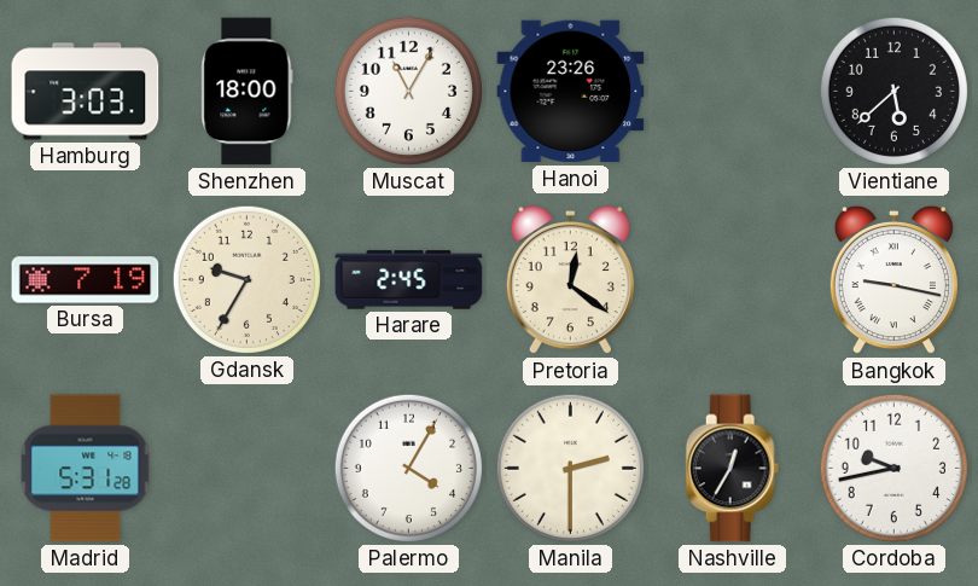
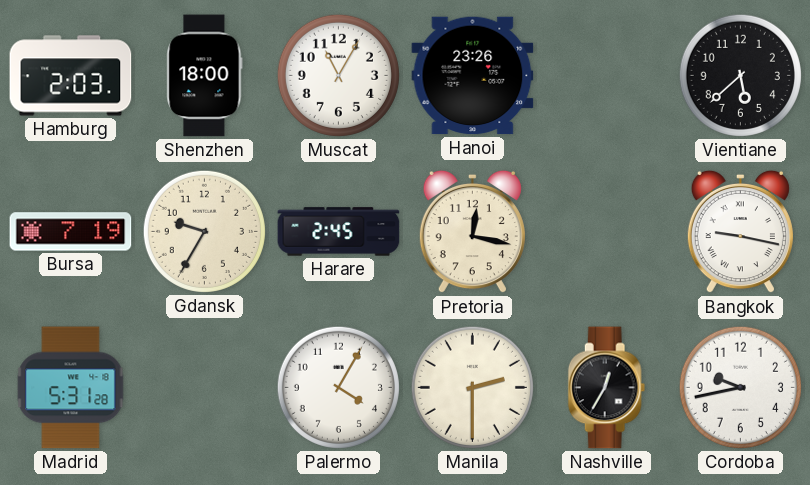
Hamburg: 3:03 -> 2:03
Pretoria: 12:21 -> 12:17
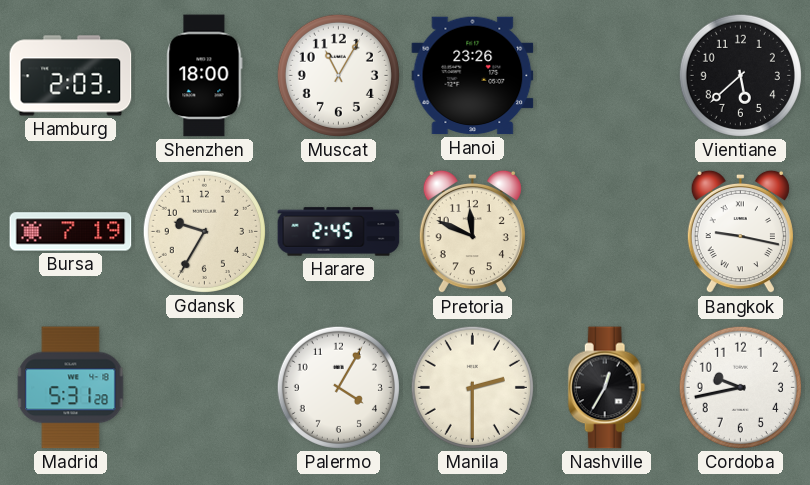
Pretoria: 12:17 -> 11:49
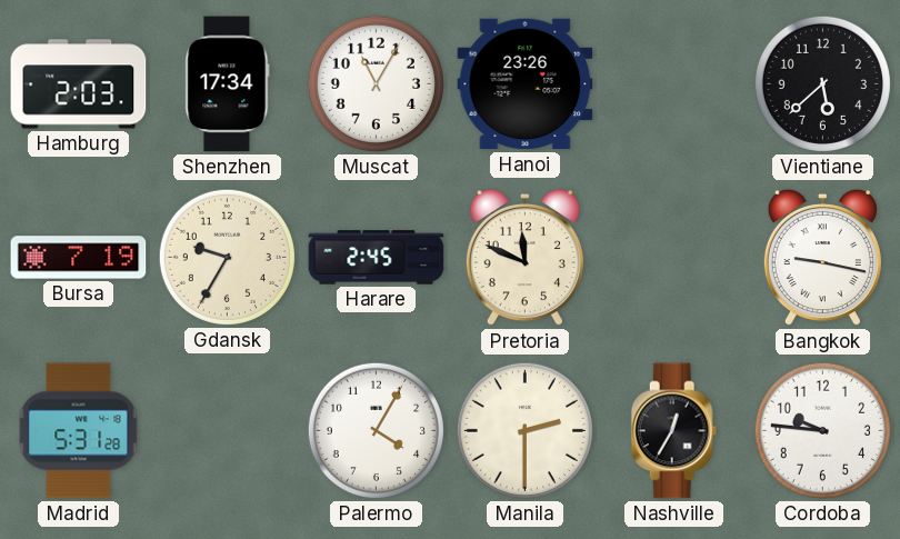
Shenzhen: 18:00 -> 17:34
Cordoba: 9:43 -> 9:46
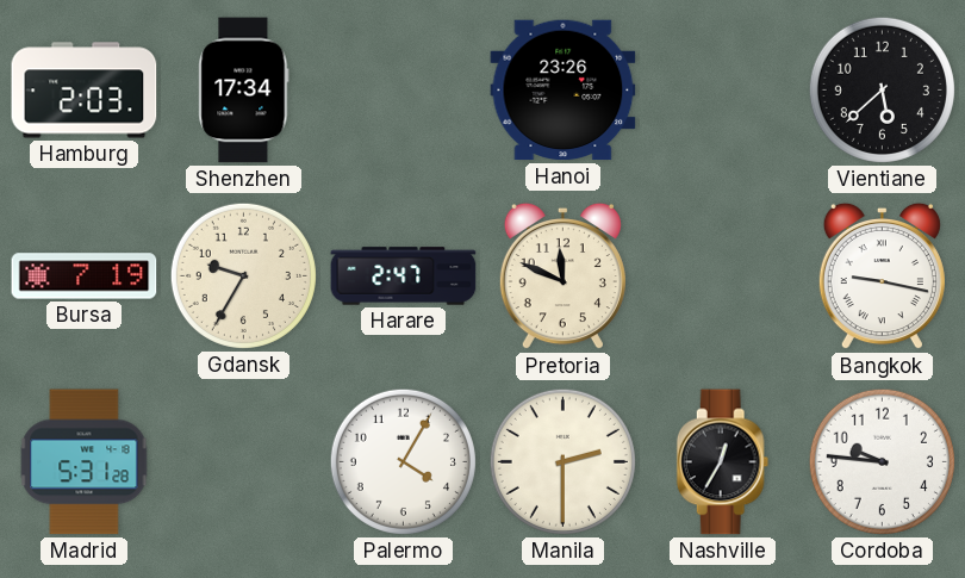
Muscat: 11:05 -> none
Harare: 2:45 -> 2:47
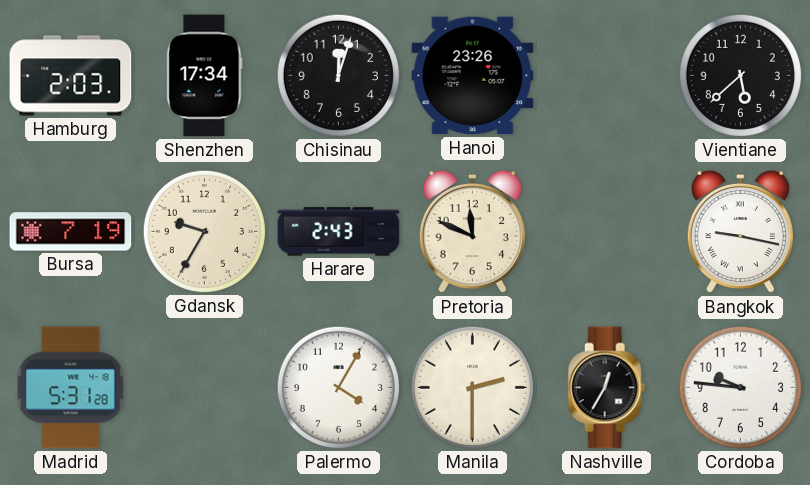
Chisinau: none -> 12:03
Harare: 2:47 -> 2:43
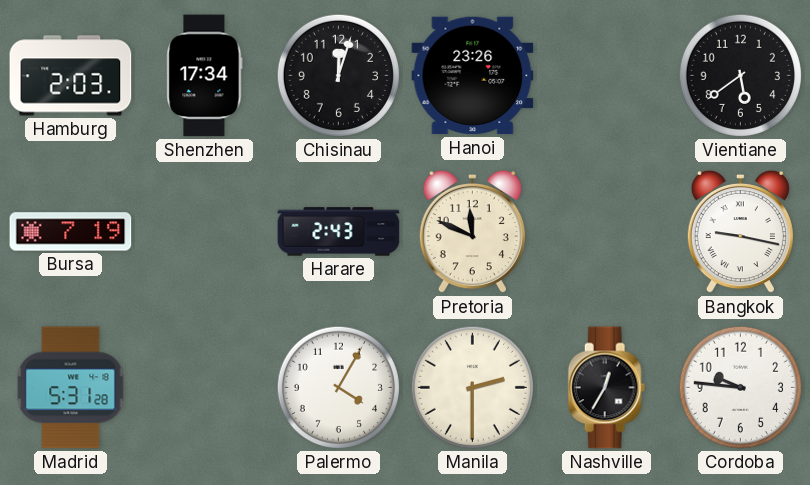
Vientiane: 5:38 -> 5:39
Gdansk: 9:35 -> none
